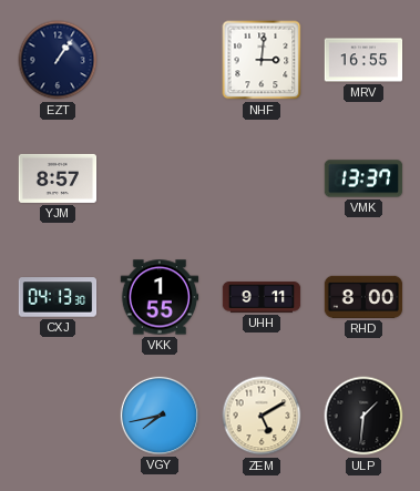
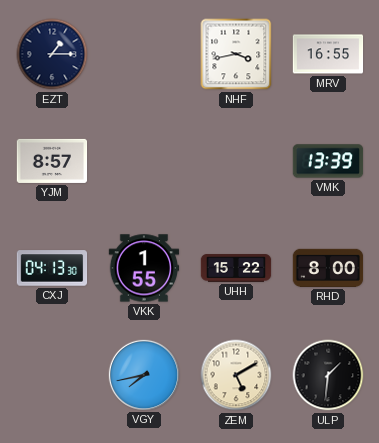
EZT: 1:06 -> 1:15
NHF: 3:01 -> 3:43
VMK: 13:37 -> 13:39
UHH: 9:11 -> 15:22
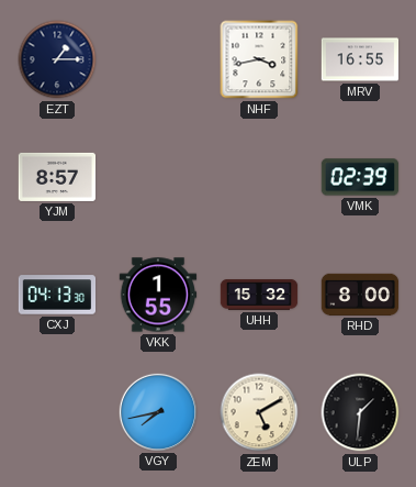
VMK: 13:39 -> 02:39
UHH: 15:22 -> 15:32
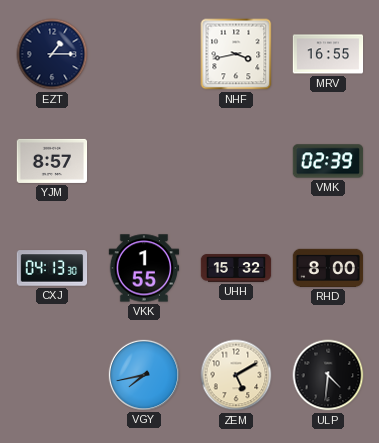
ULP: 1:31 -> 4:31
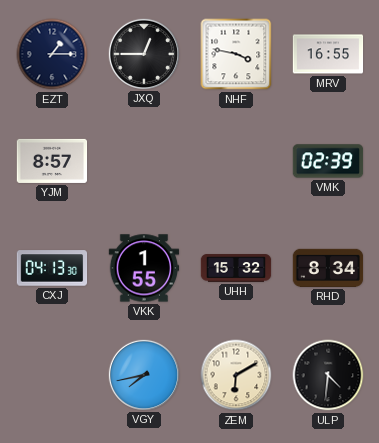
JXQ: none -> 12:45
NHF: 3:43 -> 3:47
RHD: 8:00 -> 8:34
ZEM: 5:10 -> 6:10
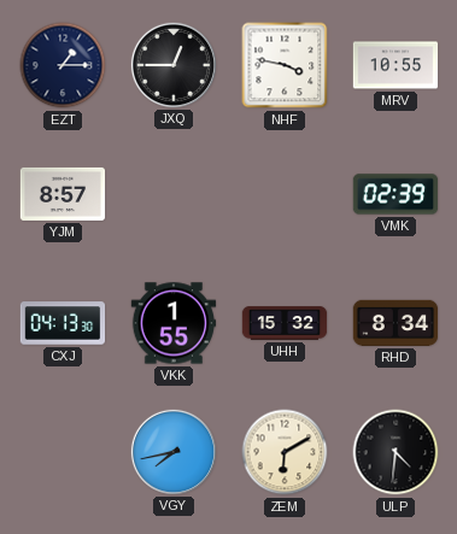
MRV: 16:55 -> 10:55
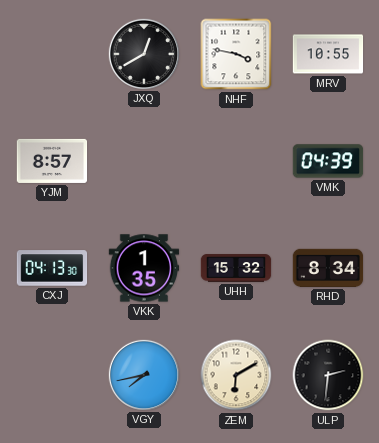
EZT: 1:15 -> none
JXQ: 12:45 -> 12:40
VMK: 02:39 -> 04:39
VKK: 1:55 -> 1:35
ULP: 4:31 -> 2:31
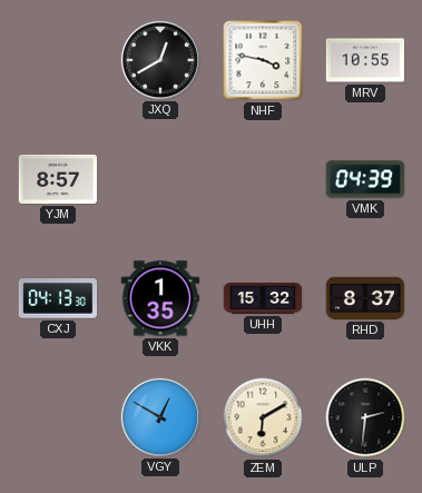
RHD: 8:34 -> 8:37
VGY: 7:43 -> 12:50
